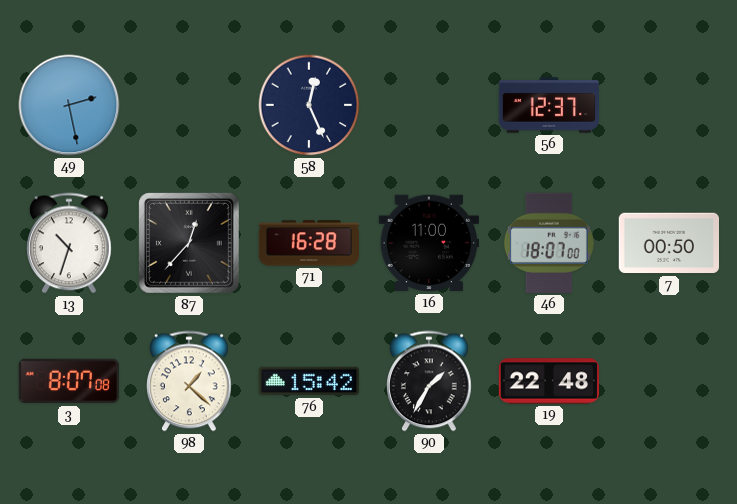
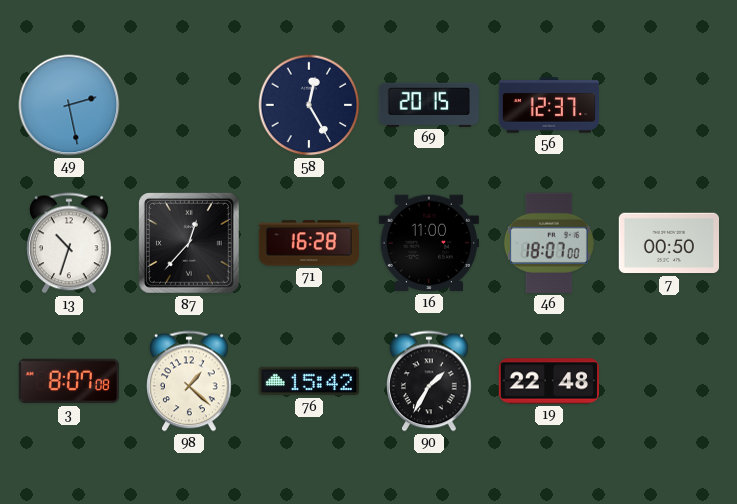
58: 12:26 -> 12:25
69: none -> 20:15
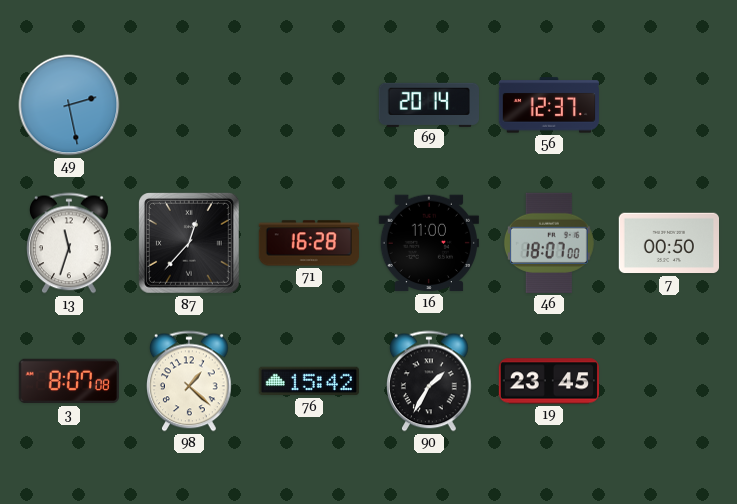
58: 12:25 -> none
69: 20:15 -> 20:14
13: 10:33 -> 11:33
19: 22:48 -> 23:45
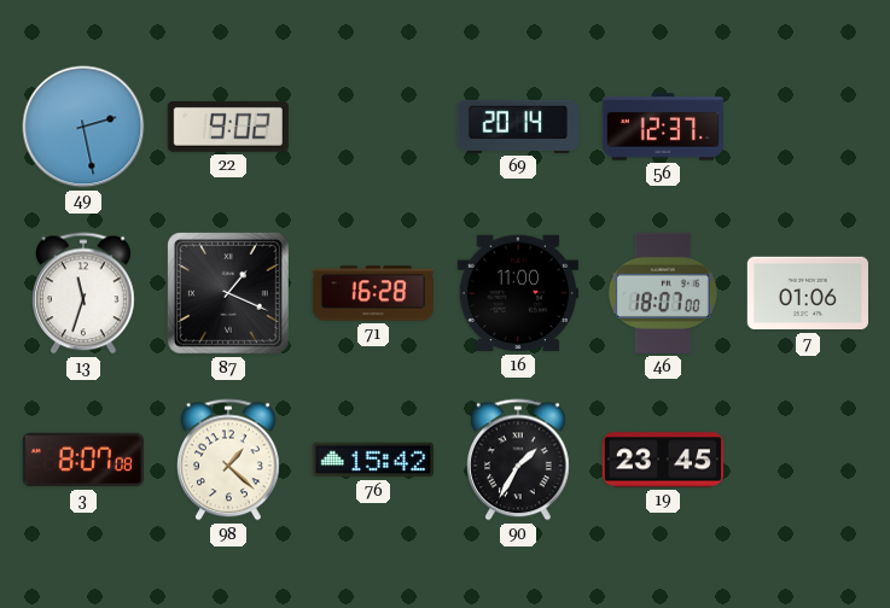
22: none -> 9:02
87: 12:37 -> 1:19
7: 00:50 -> 01:06
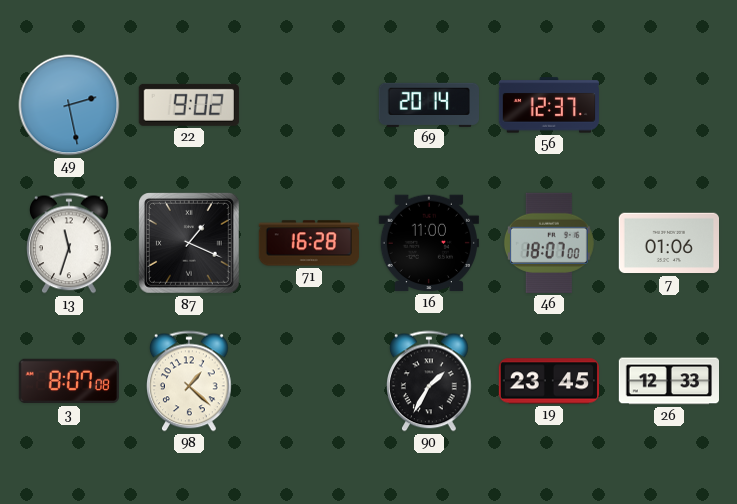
76: 15:42 -> none
26: none -> 12:33
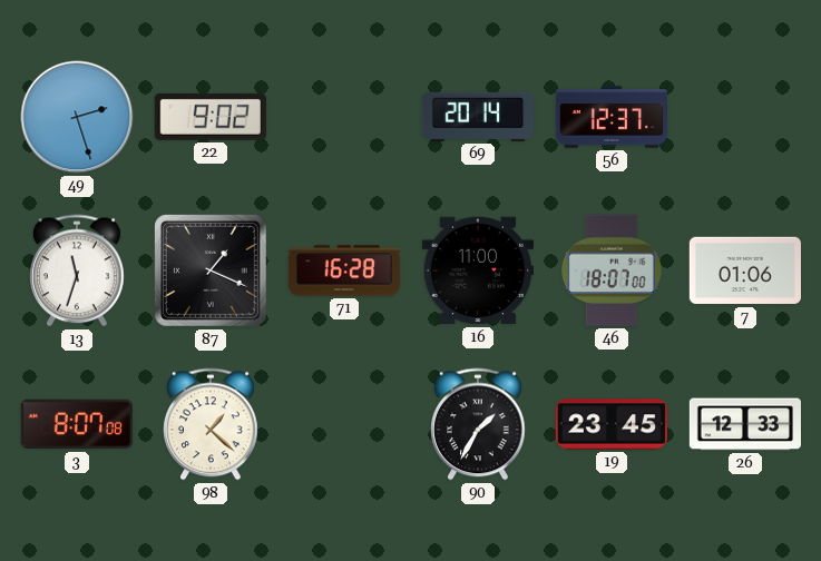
49: 2:28 -> 2:27
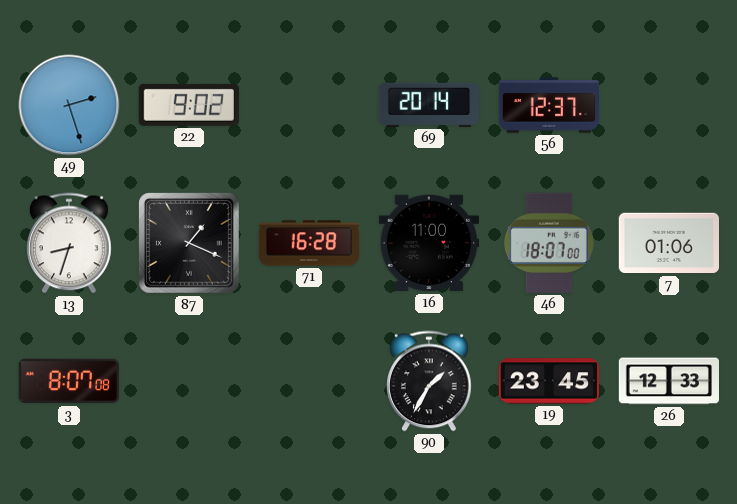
13: 11:33 -> 8:33
98: 1:22 -> none
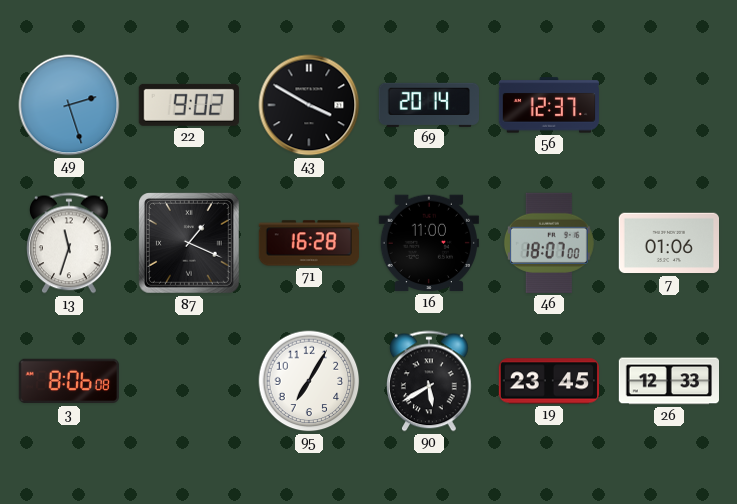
43: none -> 3:50
13: 8:33 -> 11:33
3: 8:07 -> 8:06
95: none -> 7:05
90: 1:35 -> 5:40
